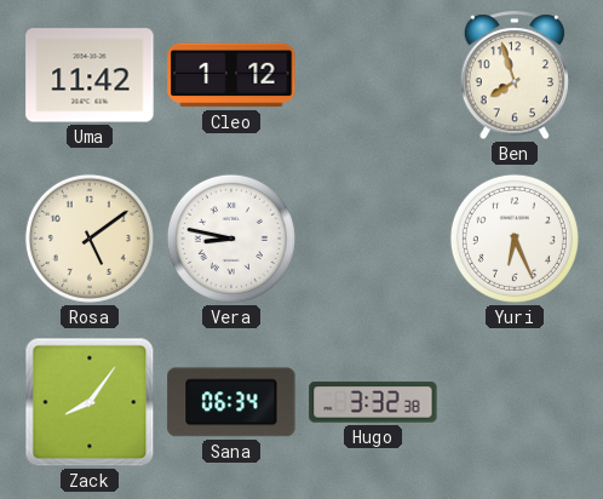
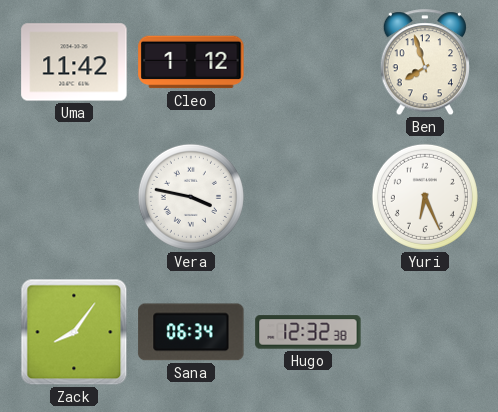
Rosa: 5:09 -> none
Vera: 8:47 -> 3:47
Hugo: 3:32 -> 12:32
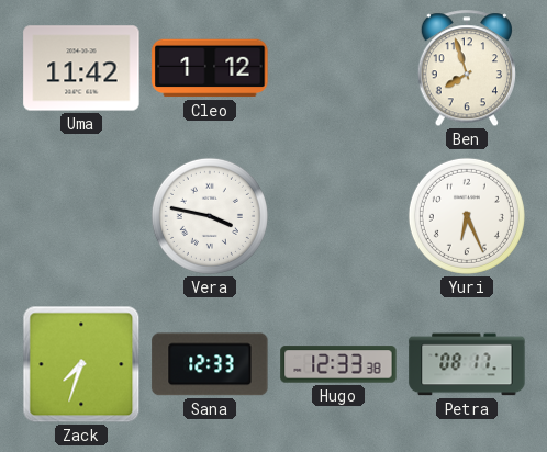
Zack: 8:06 -> 7:33
Sana: 06:34 -> 12:33
Hugo: 12:32 -> 12:33
Petra: none -> 08:17
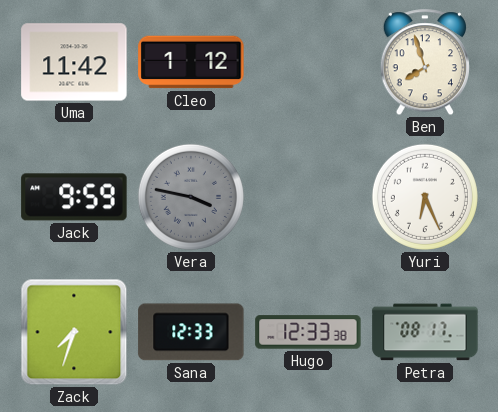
Jack: none -> 9:59
Vera dial: white -> grey
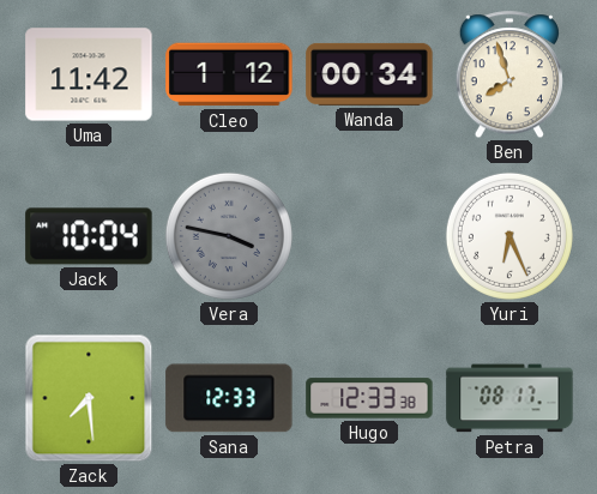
Wanda: none -> 00:34
Jack: 9:59 -> 10:04
Zack: 7:33 -> 7:29
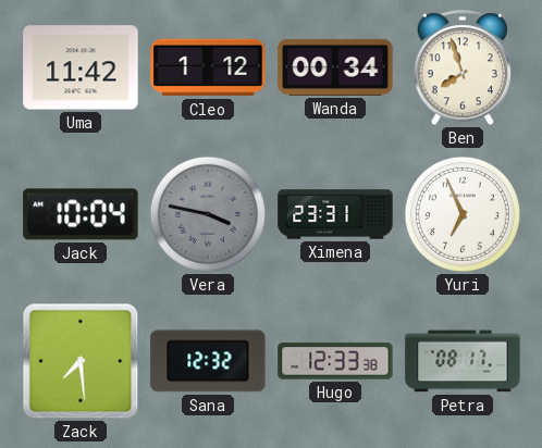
Ximena: none -> 23:31
Yuri: 6:26 -> 6:56
Sana: 12:33 -> 12:32
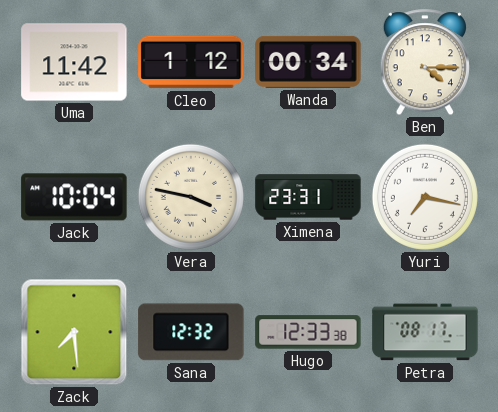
Ben: 7:57 -> 4:15
Vera dial: grey -> cream
Yuri: 6:56 -> 7:17
